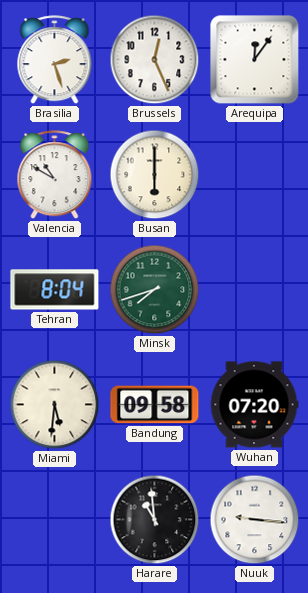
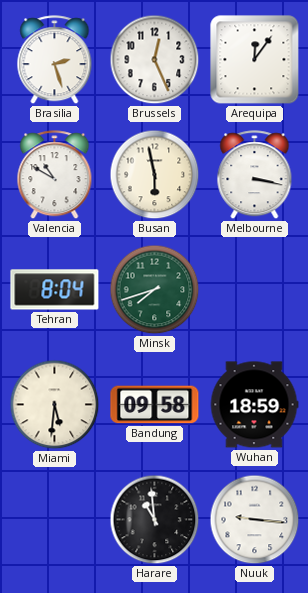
Busan: 6:00 -> 5:58
Melbourne: none -> 3:17
Wuhan: 07:20 -> 18:59
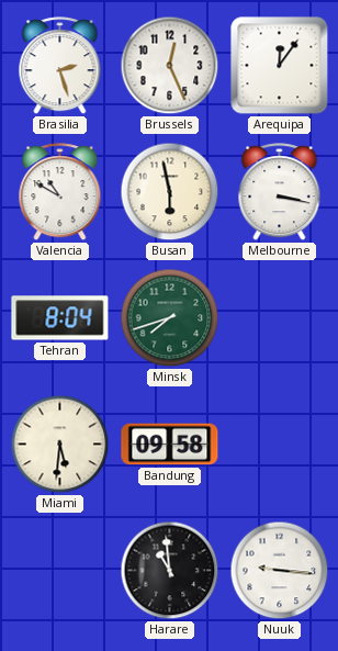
Wuhan: 18:59 -> none
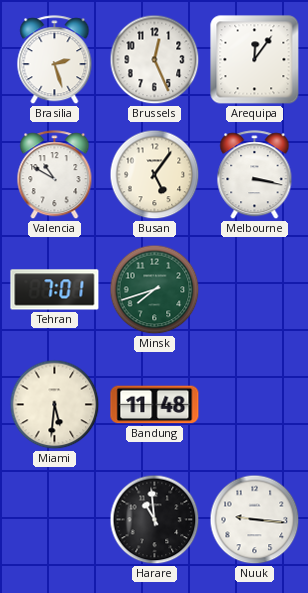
Busan: 5:58 -> 5:06
Tehran: 8:04 -> 7:01
Bandung: 09:58 -> 11:48
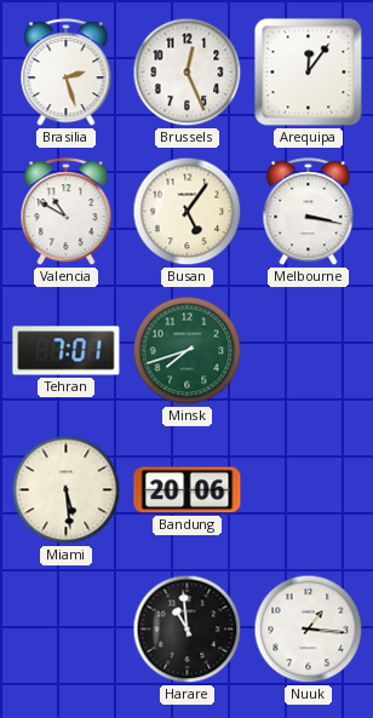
Miami: 5:31 -> 5:29
Bandung: 11:48 -> 20:06
Nuuk: 9:16 -> 1:16
